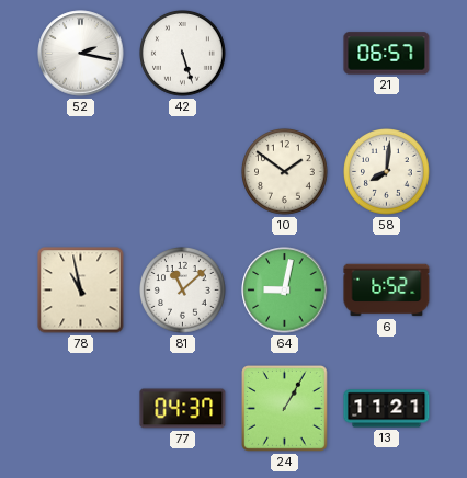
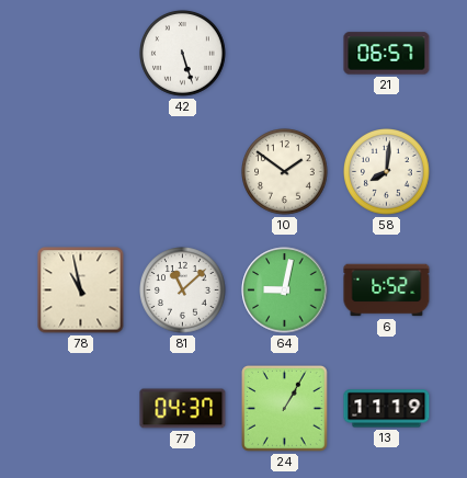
52: 2:17 -> none
13: 11:21 -> 11:19
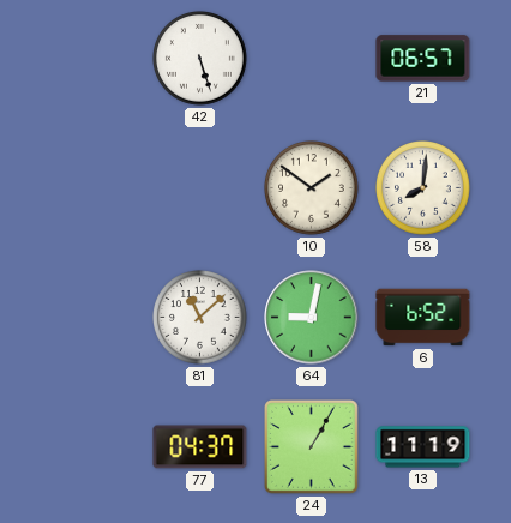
78: 10:58 -> none
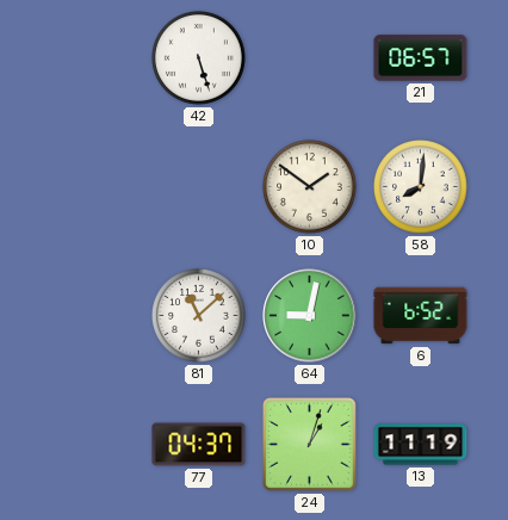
24: 1:05 -> 1:03
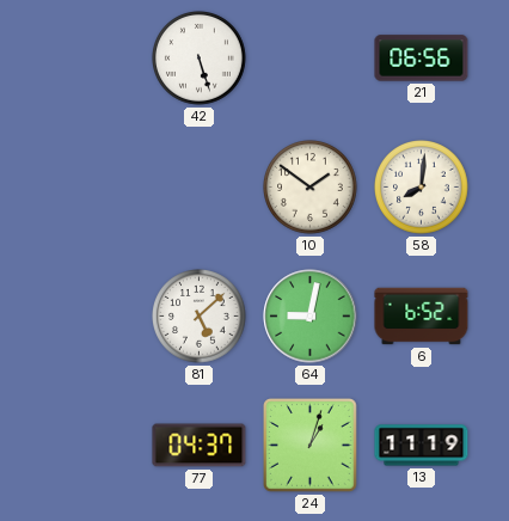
21: 06:57 -> 06:56
81: 11:08 -> 5:08
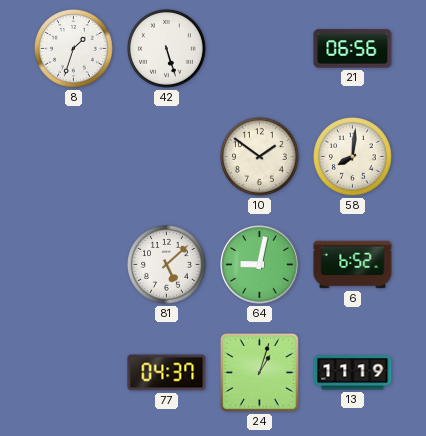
8: none -> 1:33
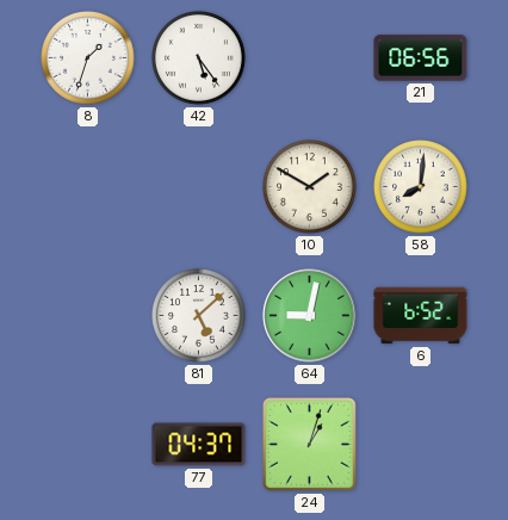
42: 5:27 -> 5:24
10: 1:51 -> 1:50
13: 11:19 -> none
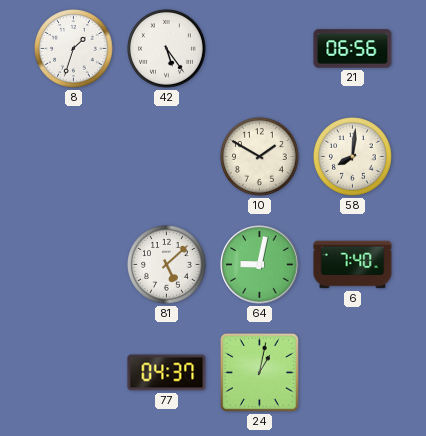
6: 6:52 -> 7:40
24: 1:03 -> 1:02
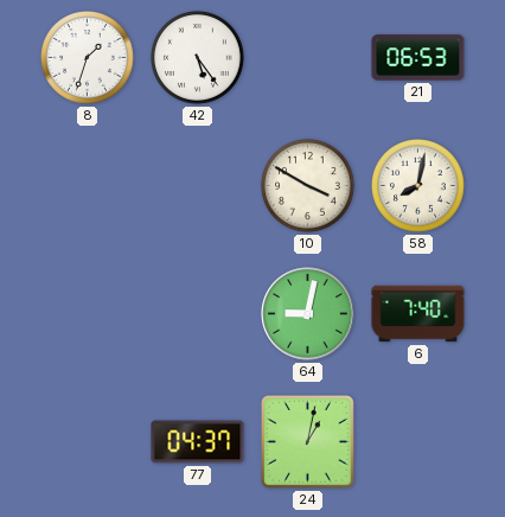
21: 06:56 -> 06:53
10: 1:50 -> 3:50
58: 8:01 -> 8:02
81: 5:08 -> none
